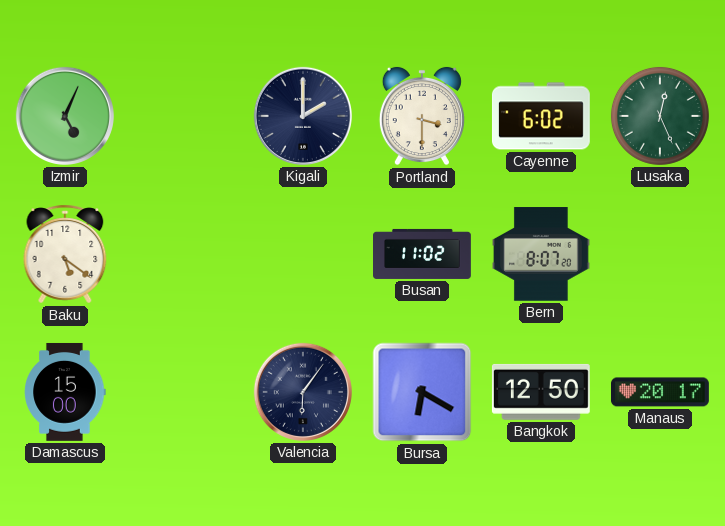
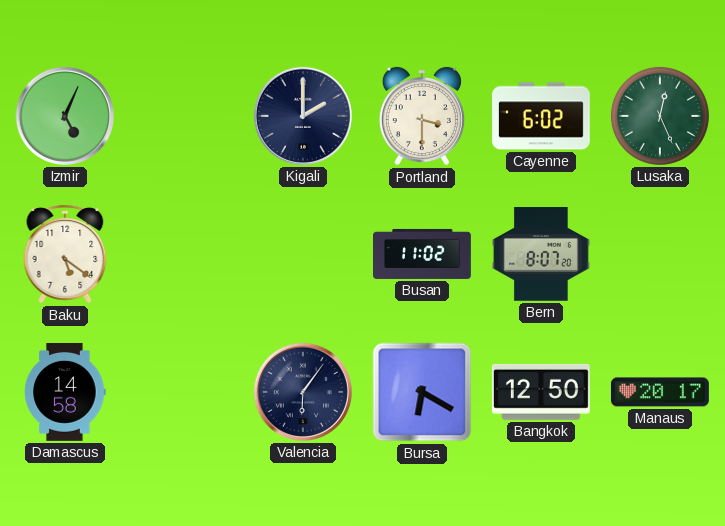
Damascus: 15:00 -> 14:58
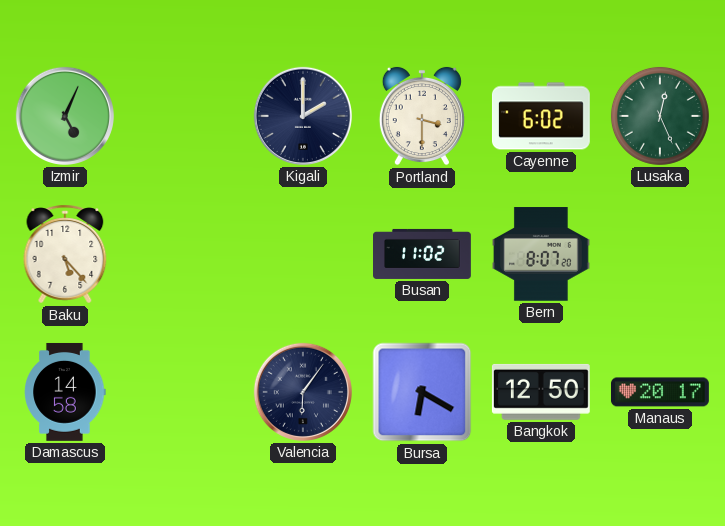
Baku: 5:21 -> 5:23
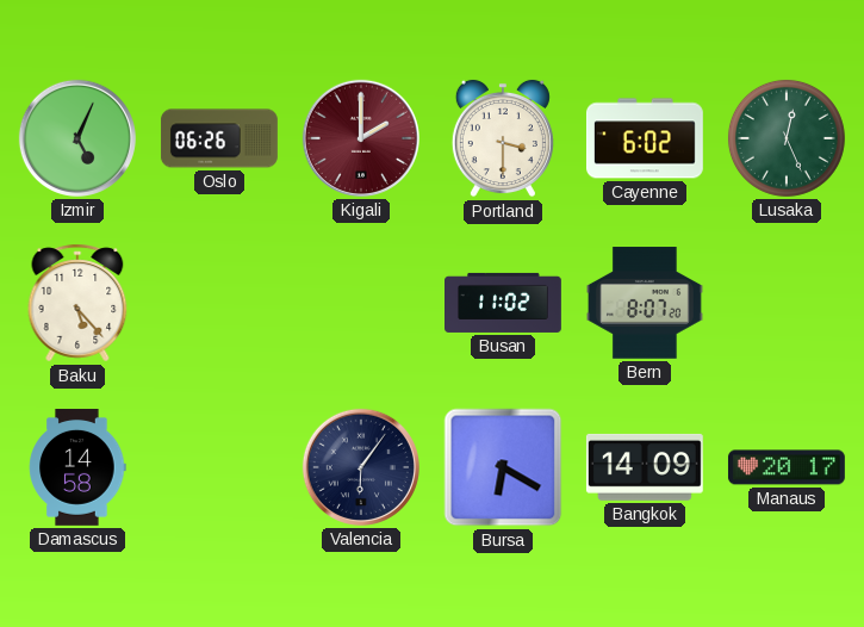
Oslo: none -> 06:26
Kigali dial: navy -> burgundy
Bangkok: 12:50 -> 14:09
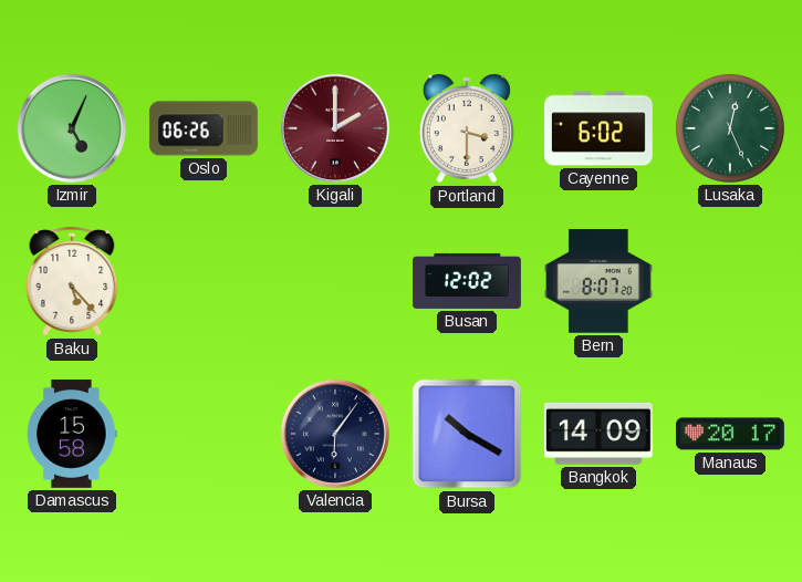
Busan: 11:02 -> 12:02
Damascus: 14:58 -> 15:58
Bursa: 6:20 -> 10:20
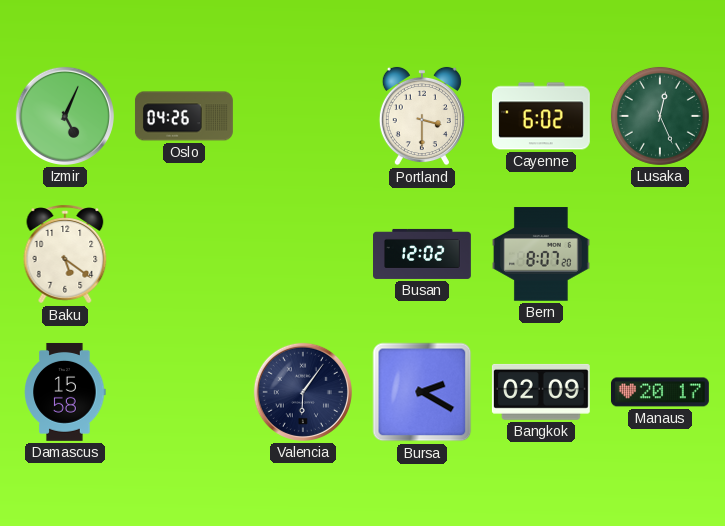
Oslo: 06:26 -> 04:26
Kigali: 2:00 -> none
Baku: 5:23 -> 5:21
Bursa: 10:20 -> 2:20
Bangkok: 14:09 -> 02:09
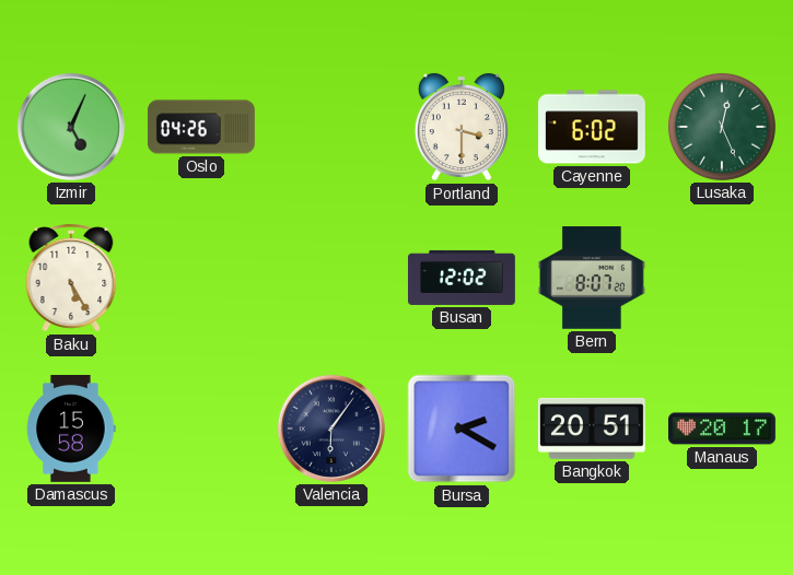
Baku: 5:21 -> 5:25
Bangkok: 02:09 -> 20:51
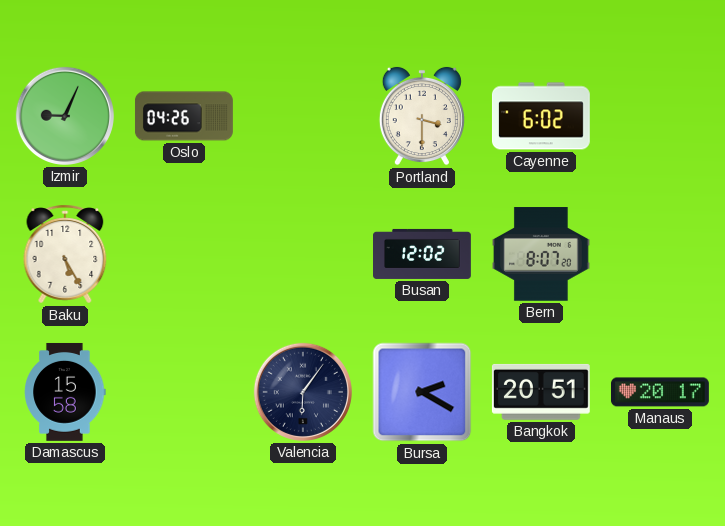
Izmir: 5:04 -> 9:04
Lusaka: 12:26 -> none
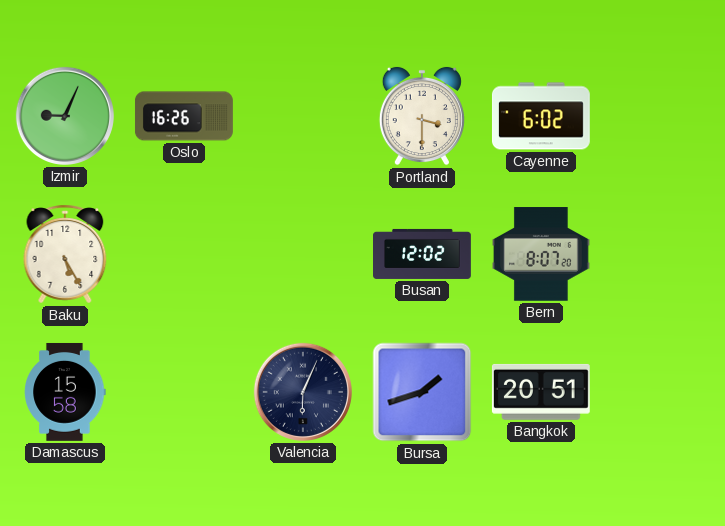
Oslo: 04:26 -> 16:26
Valencia: 6:06 -> 6:04
Bursa: 2:20 -> 1:42
Manaus: 20:17 -> none
